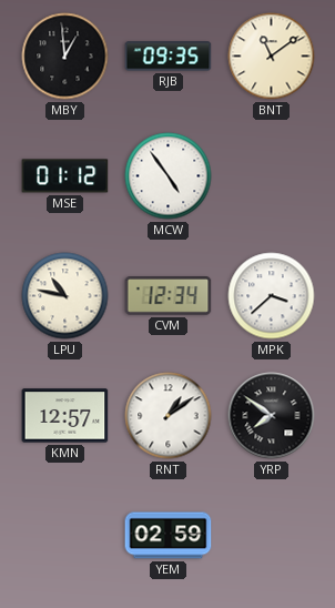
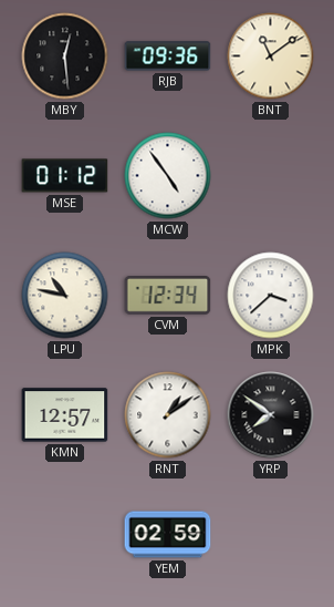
MBY: 12:59 -> 12:29
RJB: 09:35 -> 09:36
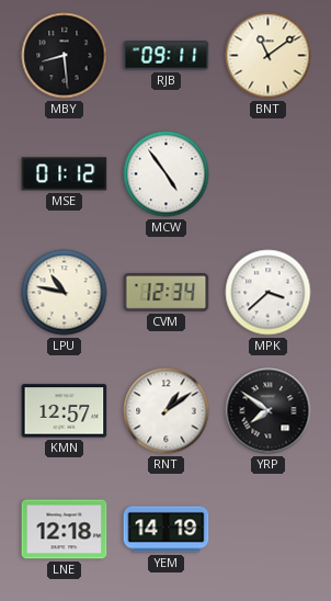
MBY: 12:29 -> 8:29
RJB: 09:36 -> 09:11
LNE: none -> 12:18
YEM: 02:59 -> 14:19
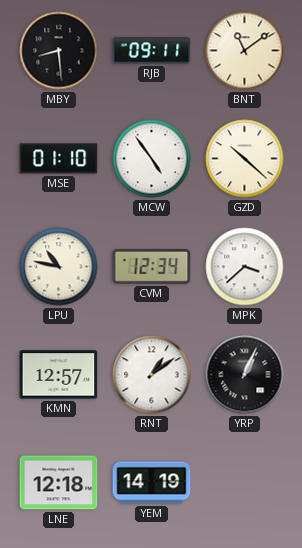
MSE: 01:12 -> 01:10
GZD: none -> 10:22
YRP: 7:51 -> 1:04
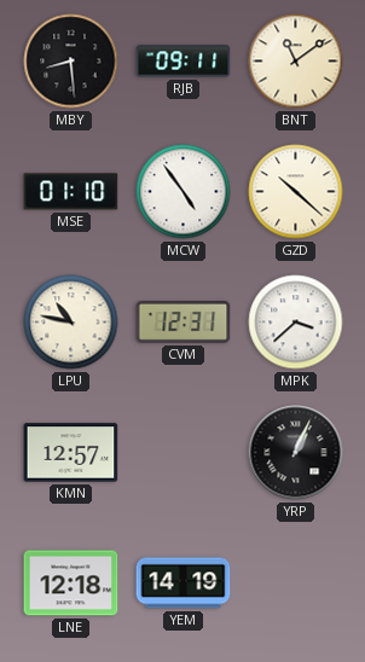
CVM: 12:34 -> 12:31
RNT: 1:09 -> none
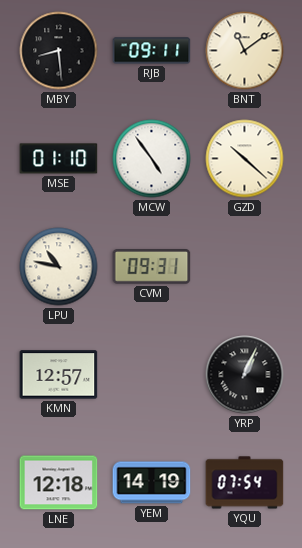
CVM: 12:31 -> 09:31
MPK: 3:38 -> none
YQU: none -> 07:54
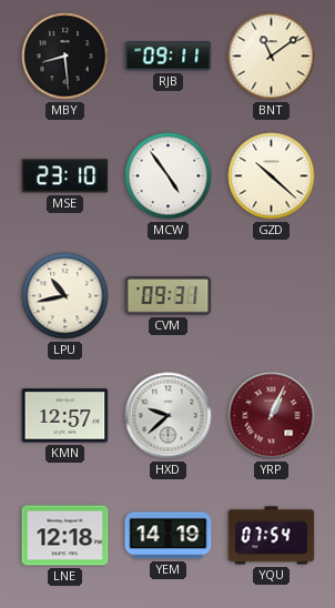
MSE: 01:10 -> 23:10
LPU: 10:47 -> 10:43
HXD: none -> 9:38
YRP dial: black -> burgundy
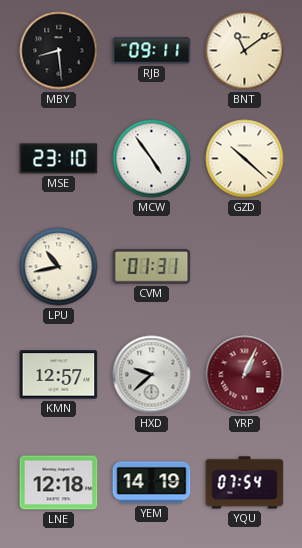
CVM: 09:31 -> 01:31
